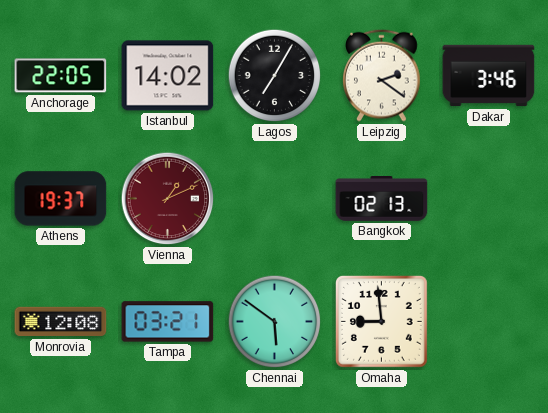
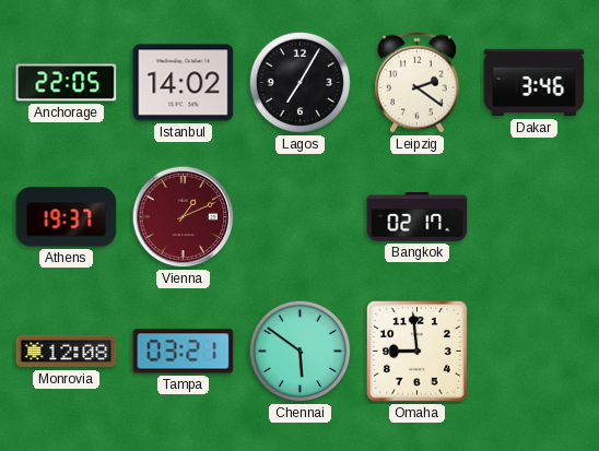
Bangkok: 02:13 -> 02:17
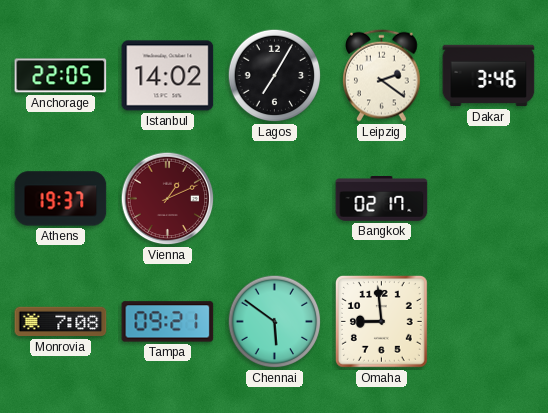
Monrovia: 12:08 -> 7:08
Tampa: 03:21 -> 09:21
